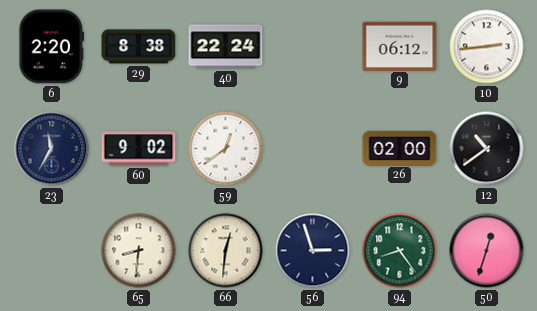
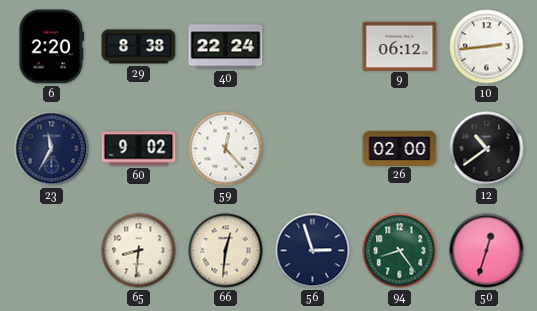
59: 12:39 -> 12:23
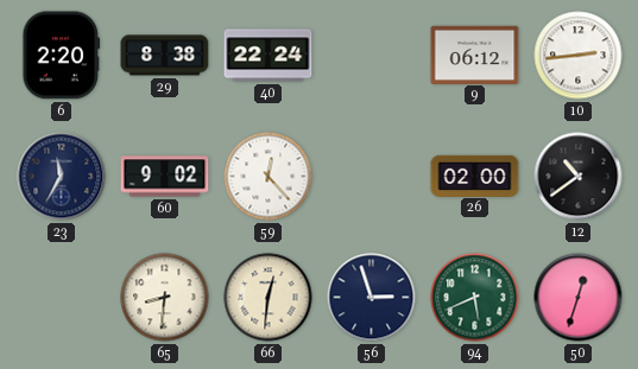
94: 8:24 -> 5:41
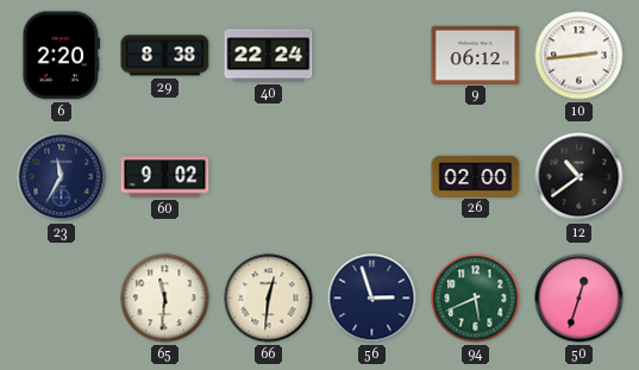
59: 12:23 -> none
65: 8:31 -> 11:31
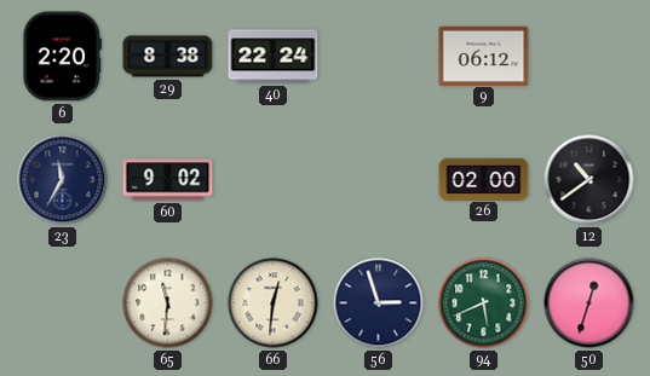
10: 2:44 -> none
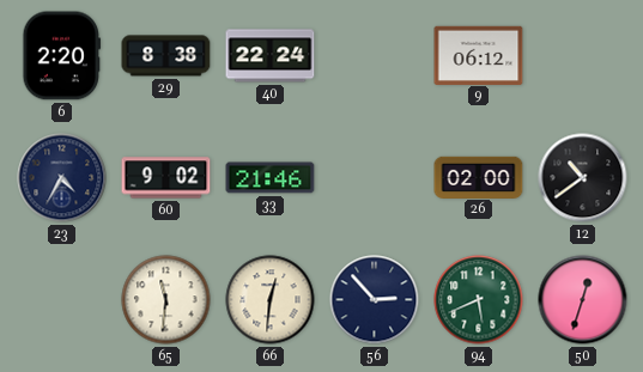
23: 11:35 -> 4:35
33: none -> 21:46
56: 2:57 -> 2:53
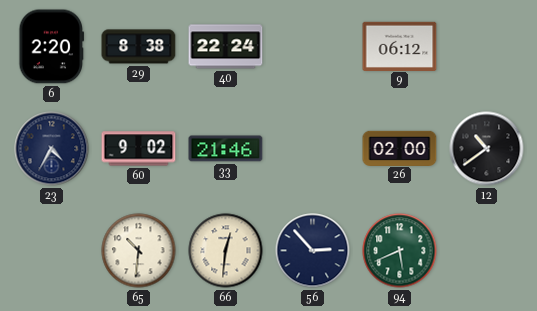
65: 11:31 -> 10:31
50: 12:33 -> none
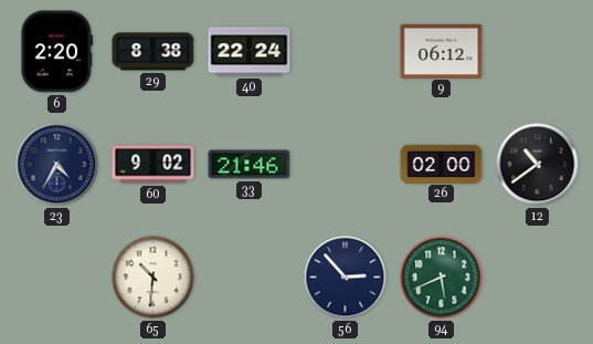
66: 12:31 -> none
